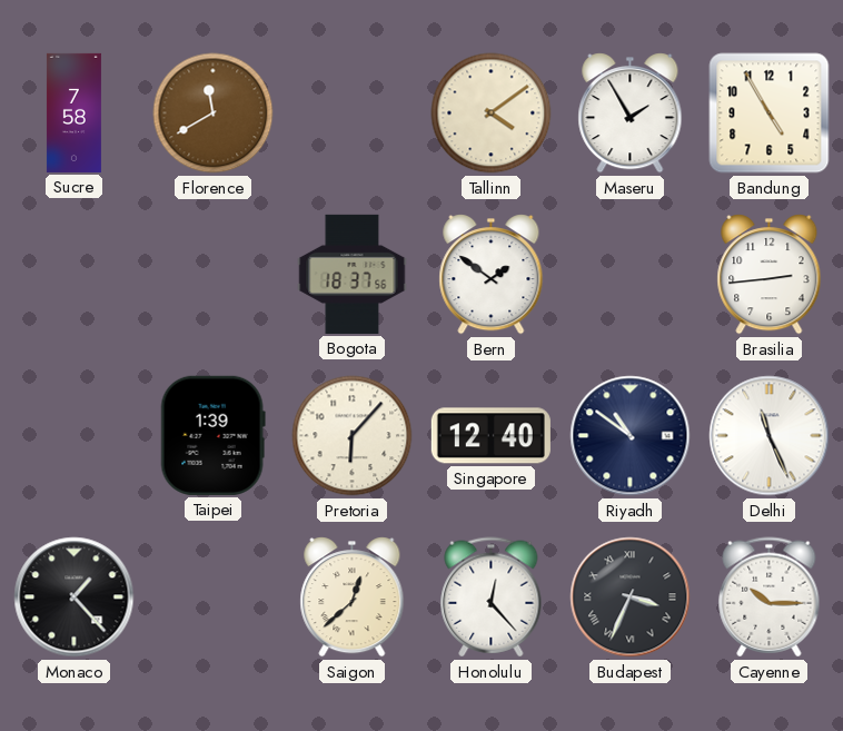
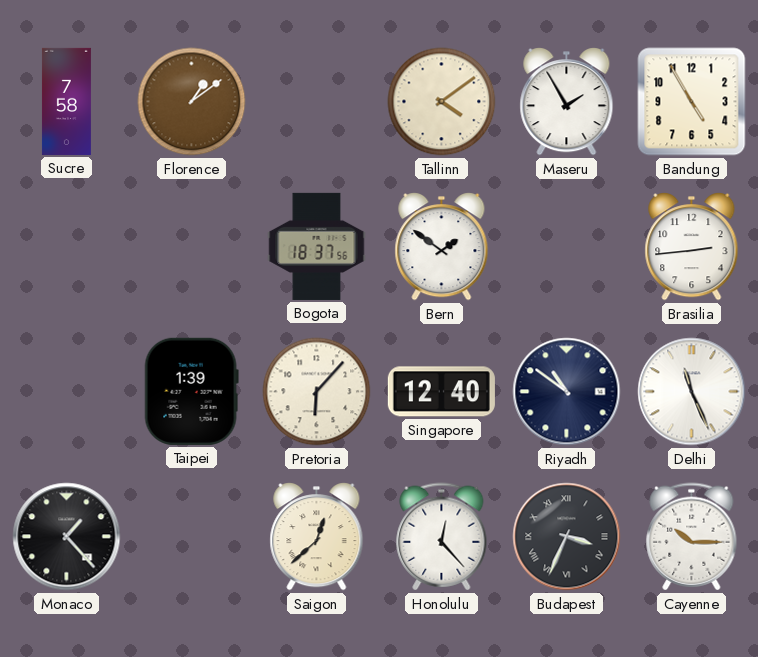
Florence: 11:40 -> 1:09
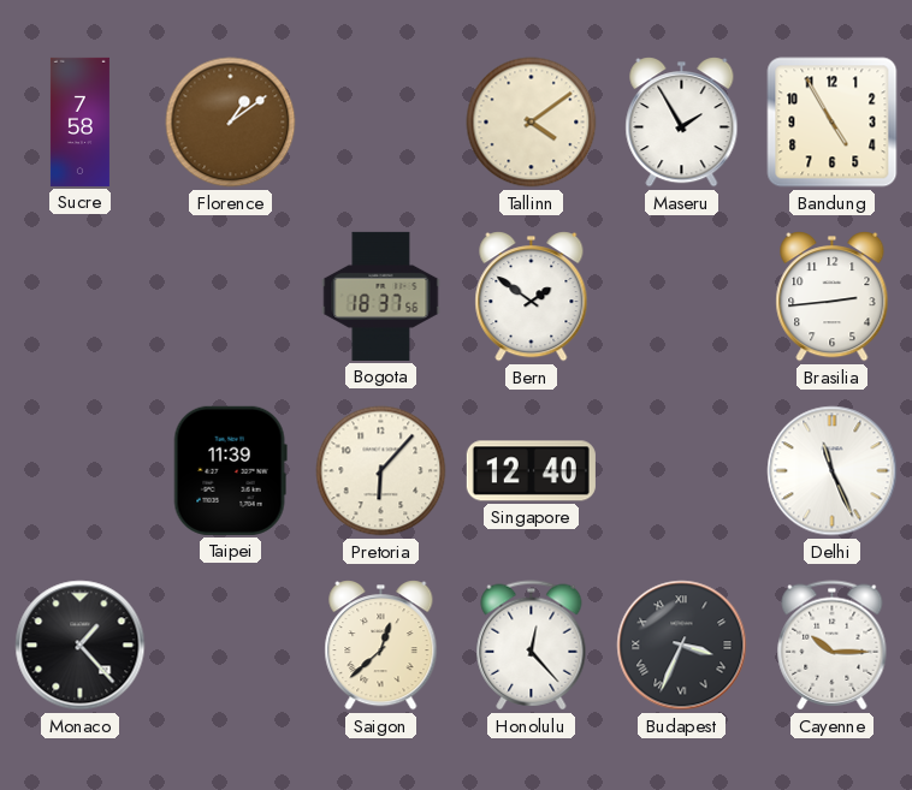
Taipei: 1:39 -> 11:39
Riyadh: 10:51 -> none
